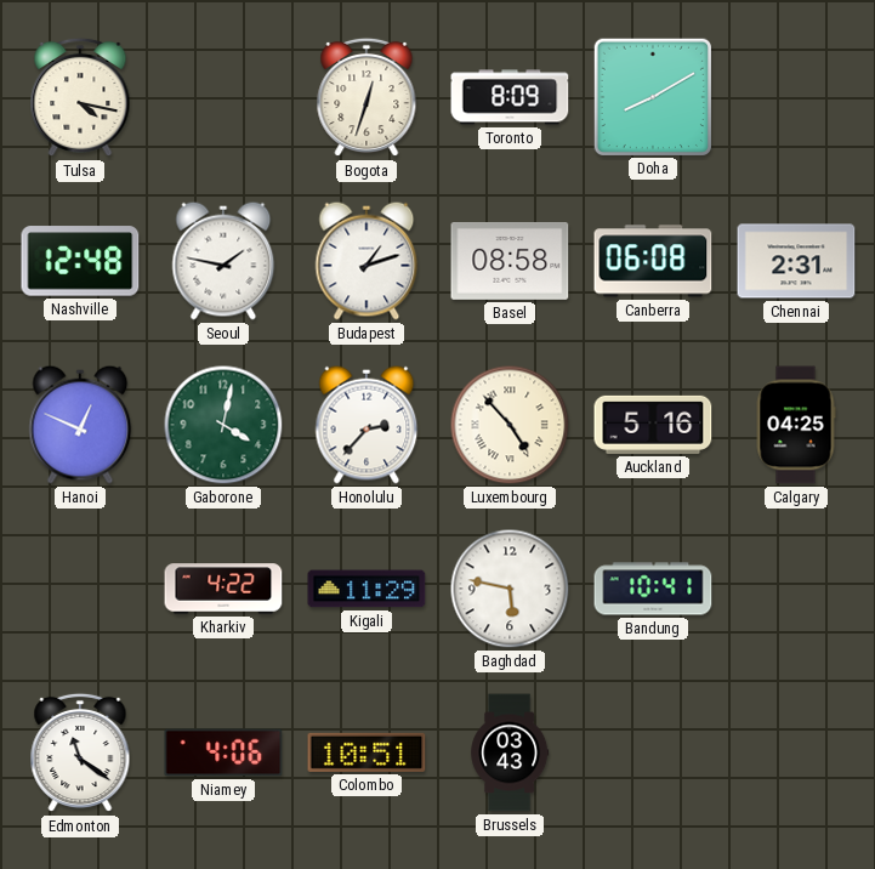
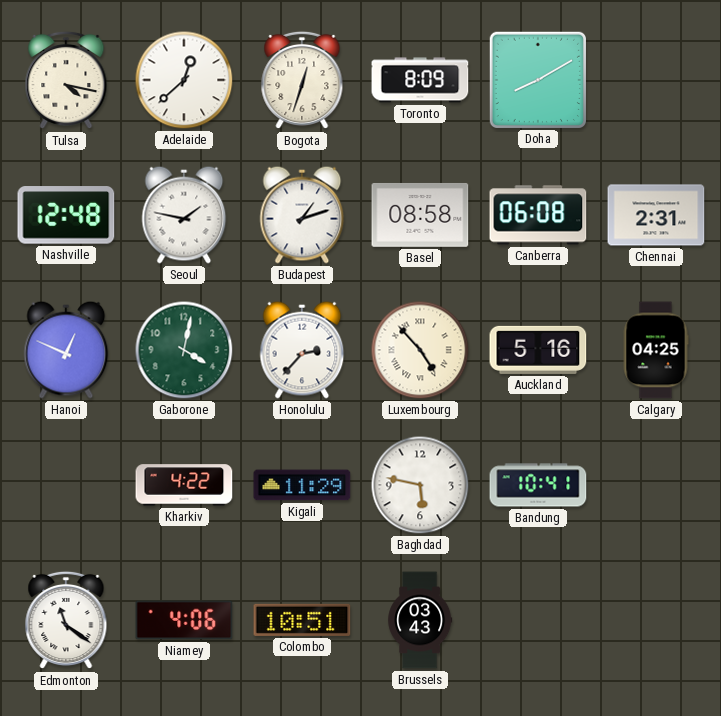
Adelaide: none -> 12:38
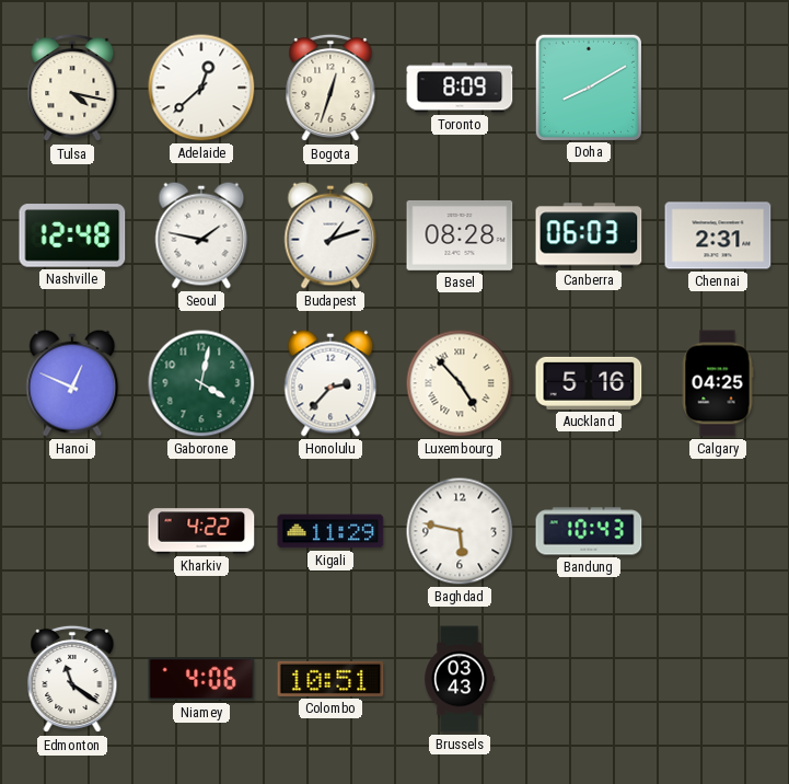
Basel: 08:58 -> 08:28
Canberra: 06:08 -> 06:03
Bandung: 10:41 -> 10:43
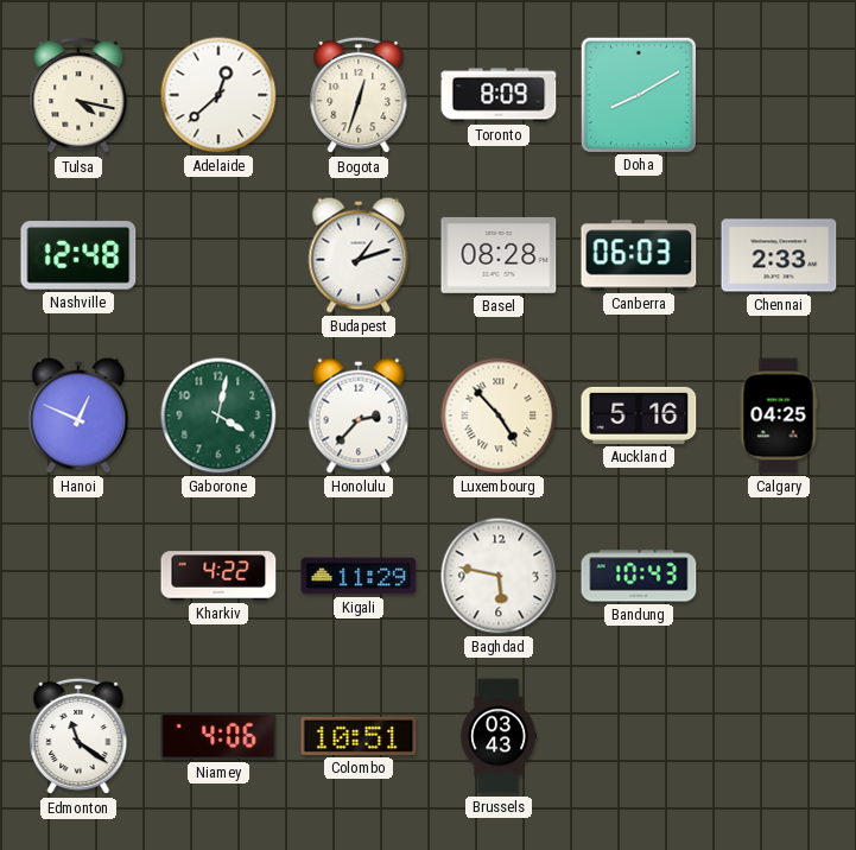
Seoul: 1:47 -> none
Chennai: 2:31 -> 2:33
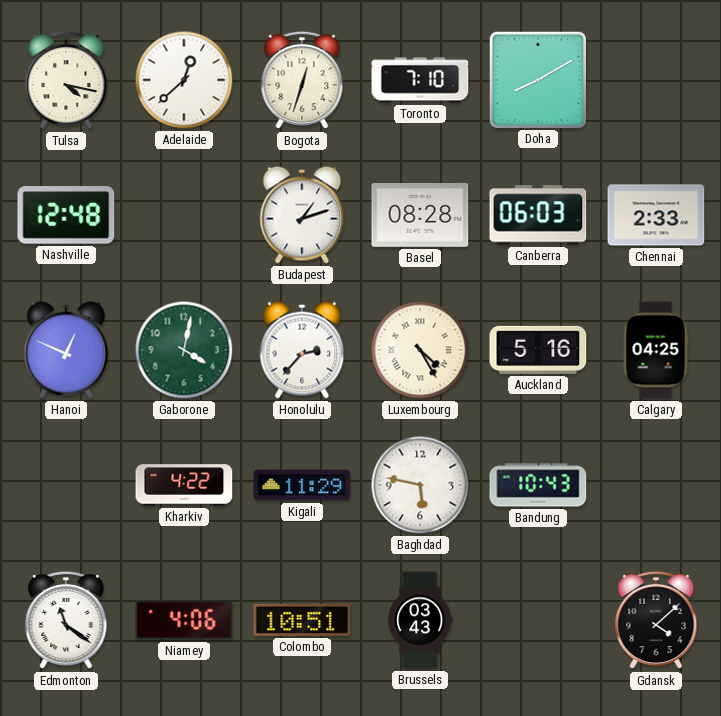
Toronto: 8:09 -> 7:10
Luxembourg: 4:53 -> 4:25
Gdansk: none -> 4:08
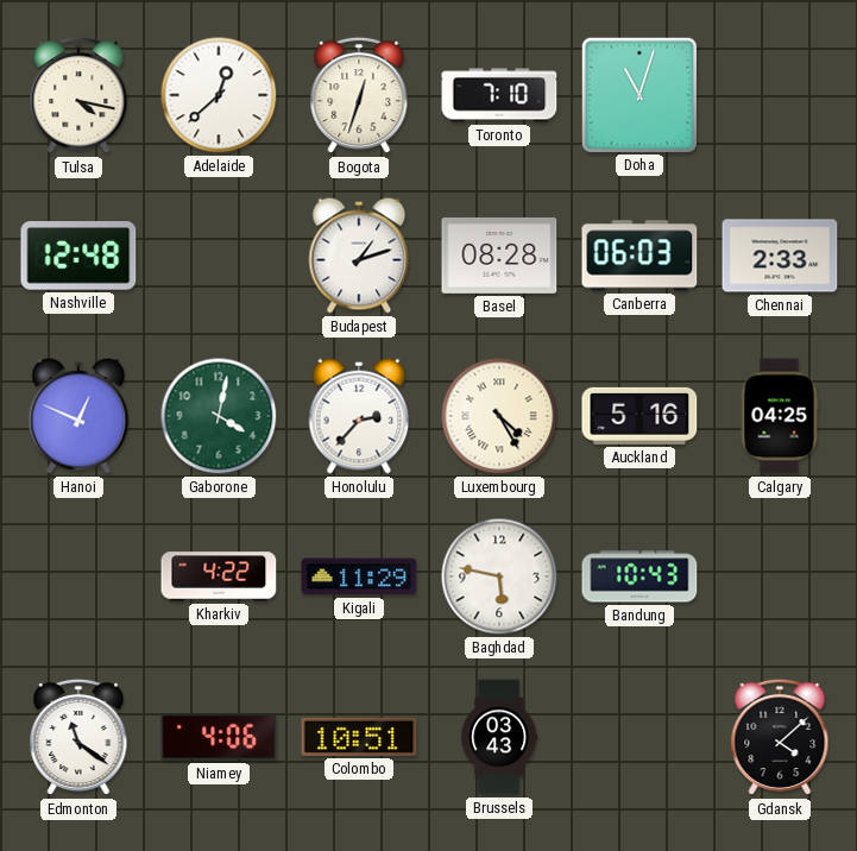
Doha: 8:10 -> 11:03
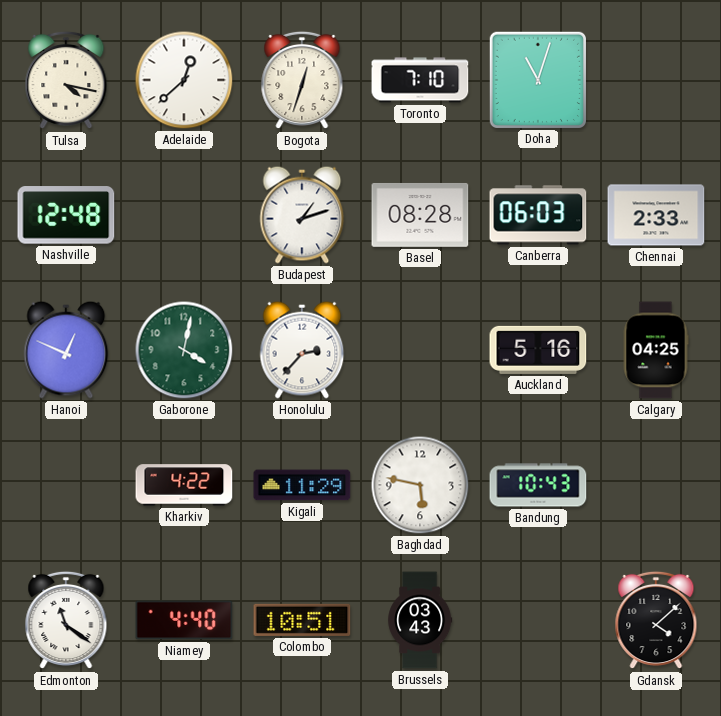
Luxembourg: 4:25 -> none
Niamey: 4:06 -> 4:40
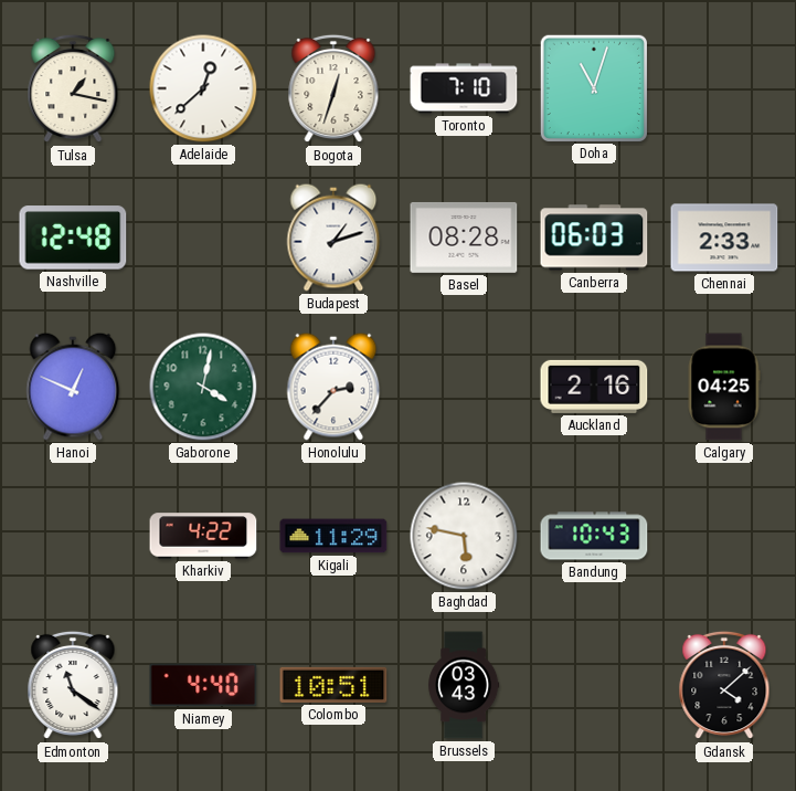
Tulsa: 4:17 -> 1:17
Auckland: 5:16 -> 2:16
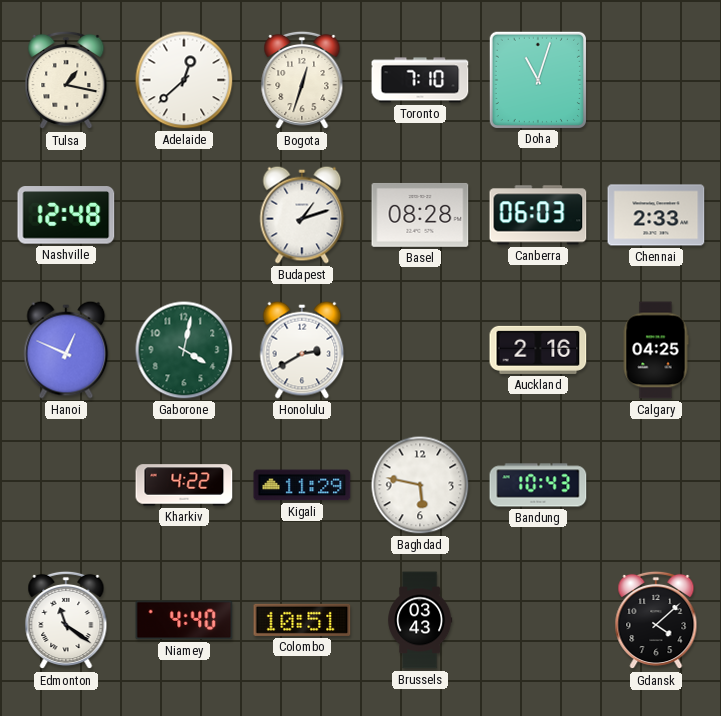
Honolulu: 2:37 -> 2:40
